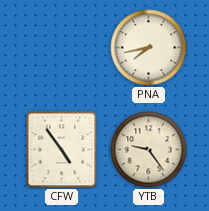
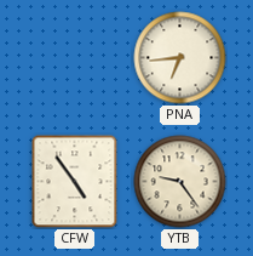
PNA: 7:43 -> 6:44
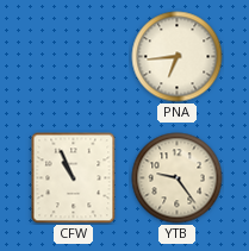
CFW: 4:54 -> 10:56
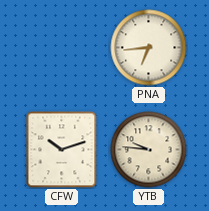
CFW: 10:56 -> 10:12
YTB: 9:24 -> 9:46
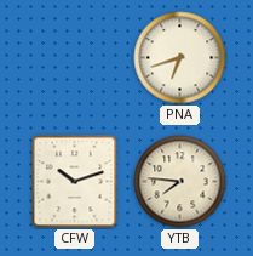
PNA: 6:44 -> 6:42
YTB: 9:46 -> 7:46
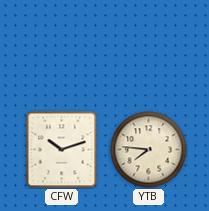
PNA: 6:42 -> none
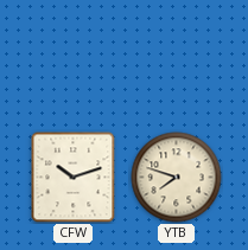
YTB: 7:46 -> 7:48
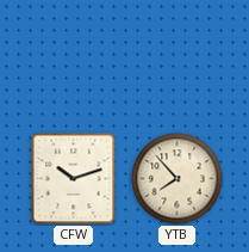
YTB: 7:48 -> 7:53
